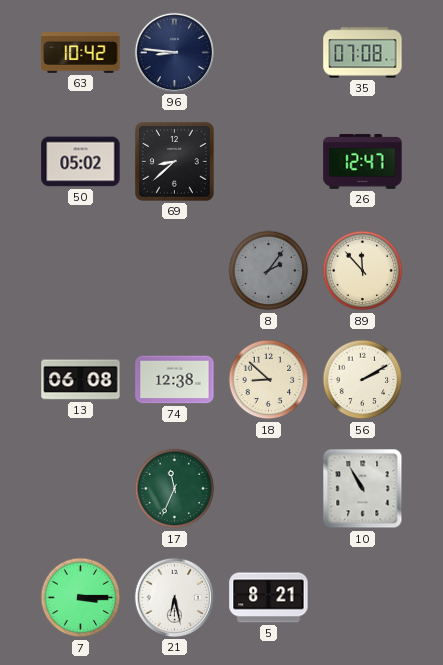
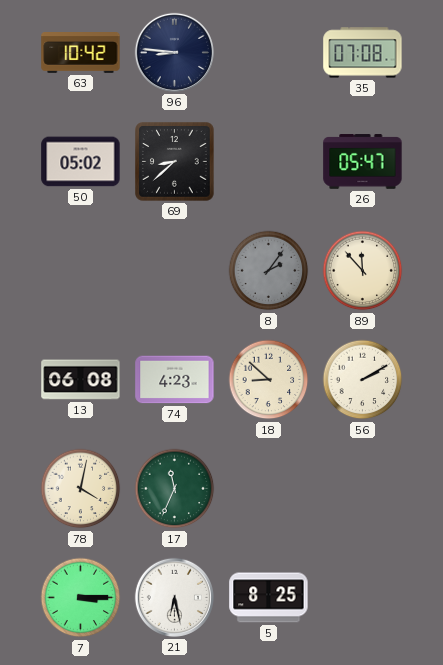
26: 12:47 -> 05:47
74: 12:38 -> 4:23
78: none -> 4:02
10: 10:55 -> none
5: 8:21 -> 8:25
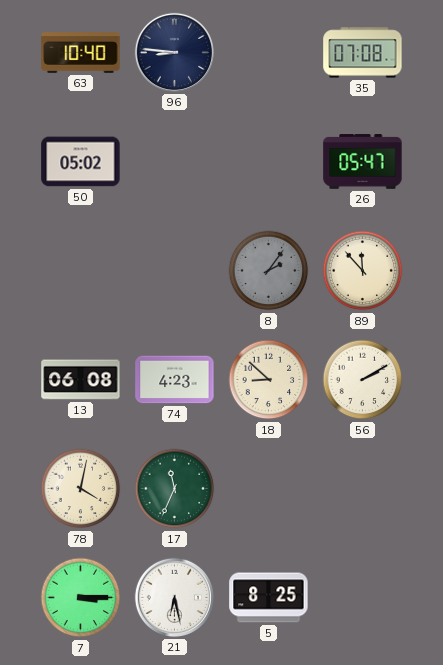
63: 10:42 -> 10:40
69: 8:38 -> none
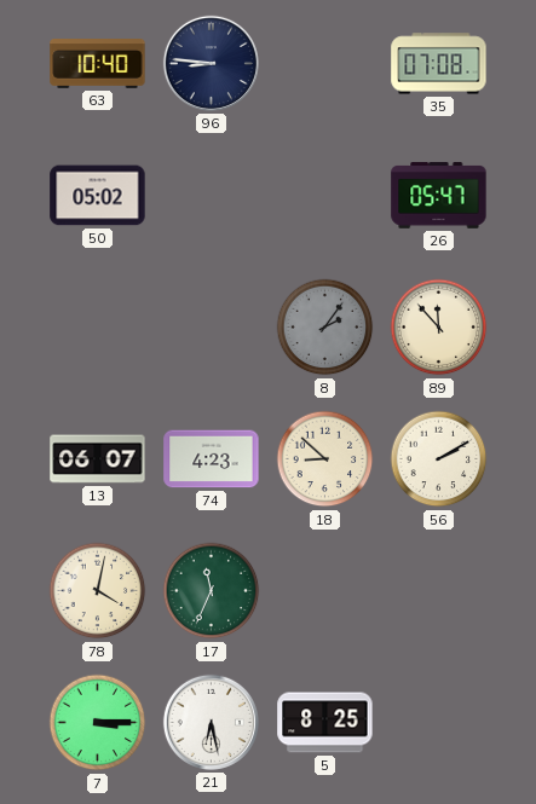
13: 06:08 -> 06:07
